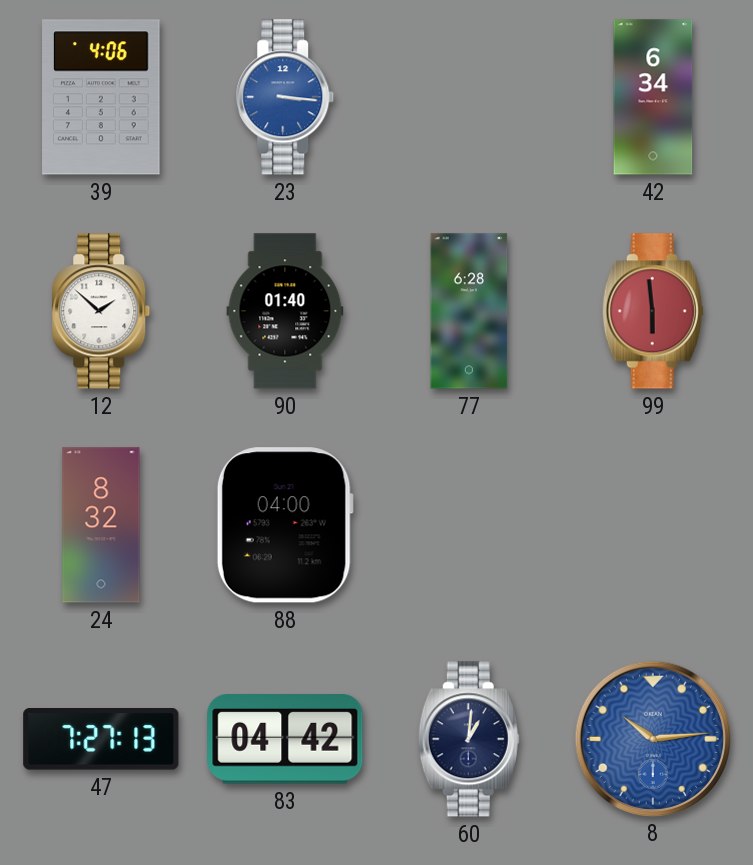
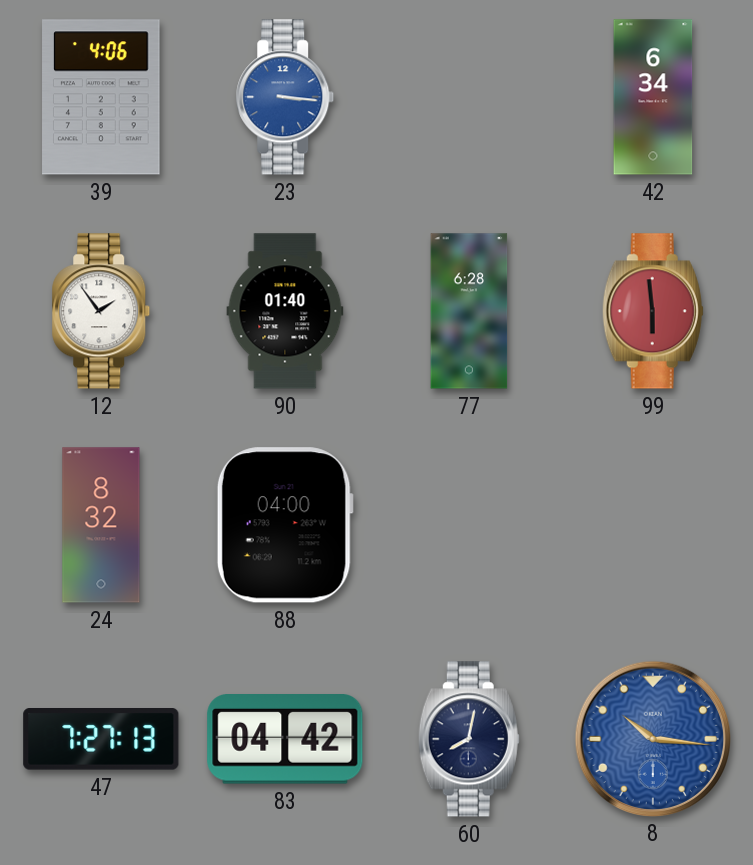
12: 1:52 -> 1:54
60: 1:01 -> 8:02
8: 10:14 -> 10:16
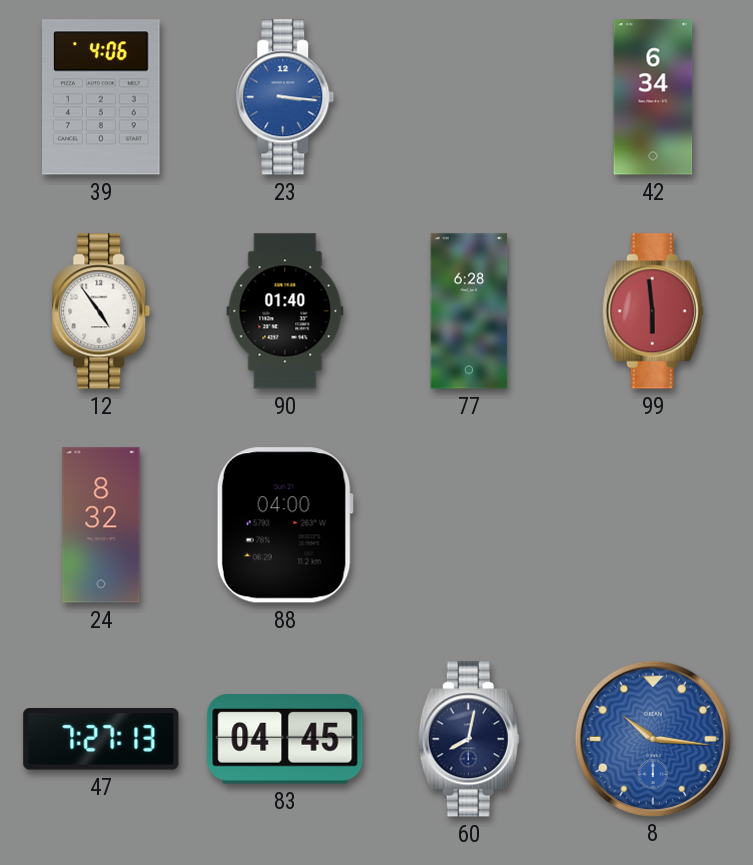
12: 1:54 -> 4:54
83: 04:42 -> 04:45
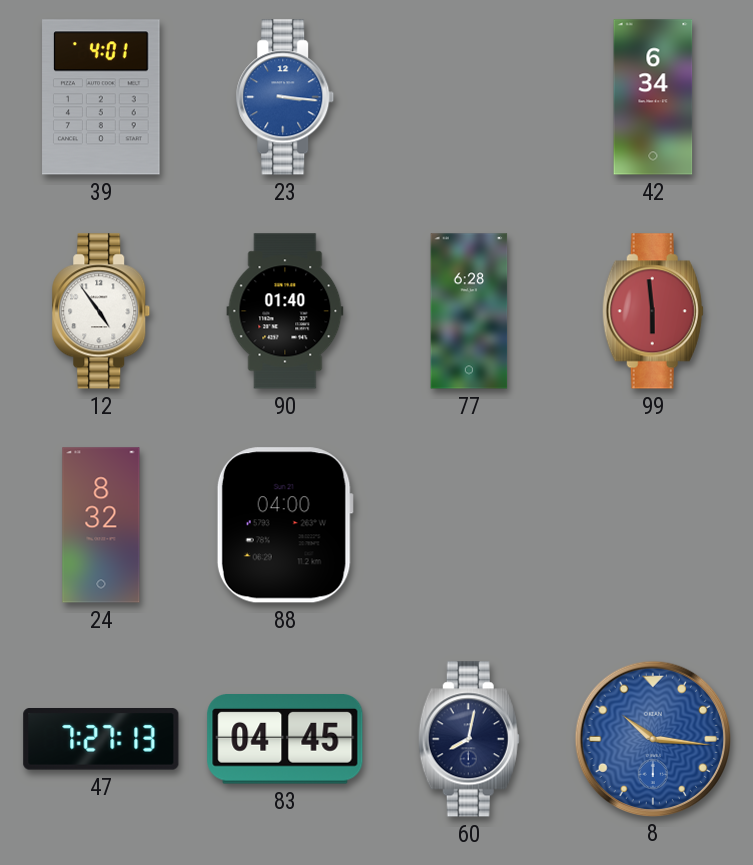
39: 4:06 -> 4:01
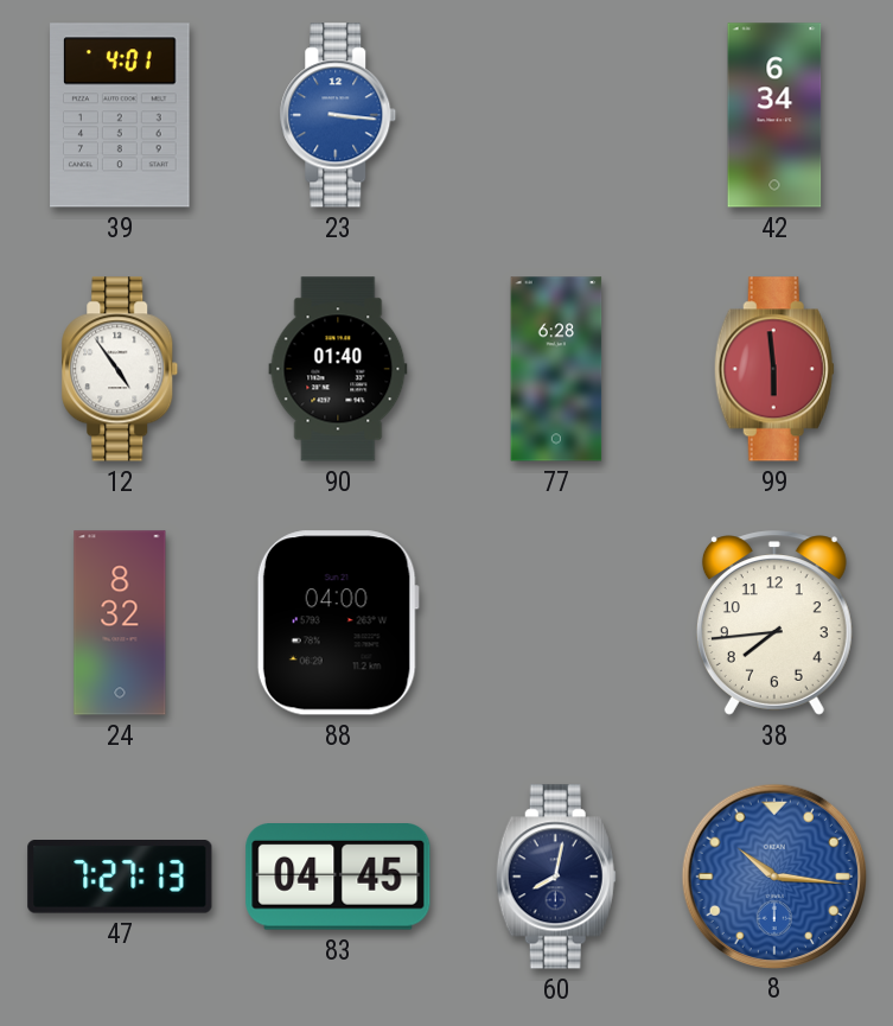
38: none -> 7:44
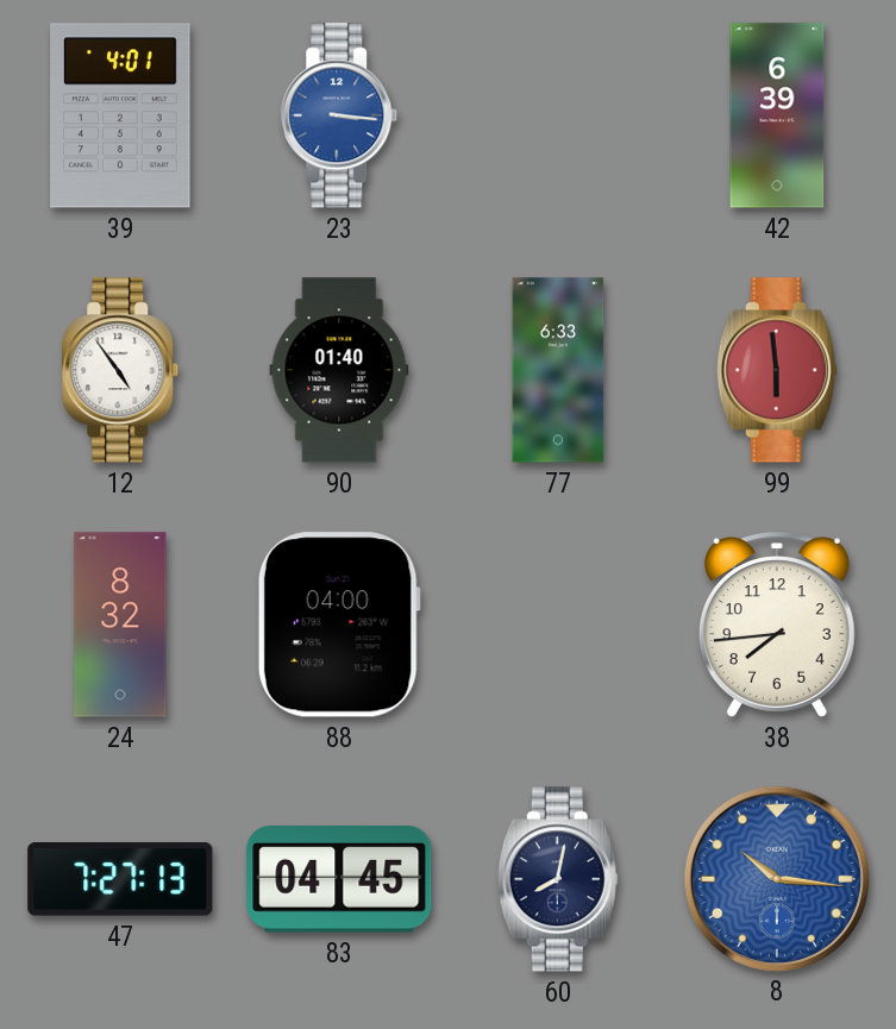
42: 6:34 -> 6:39
77: 6:28 -> 6:33
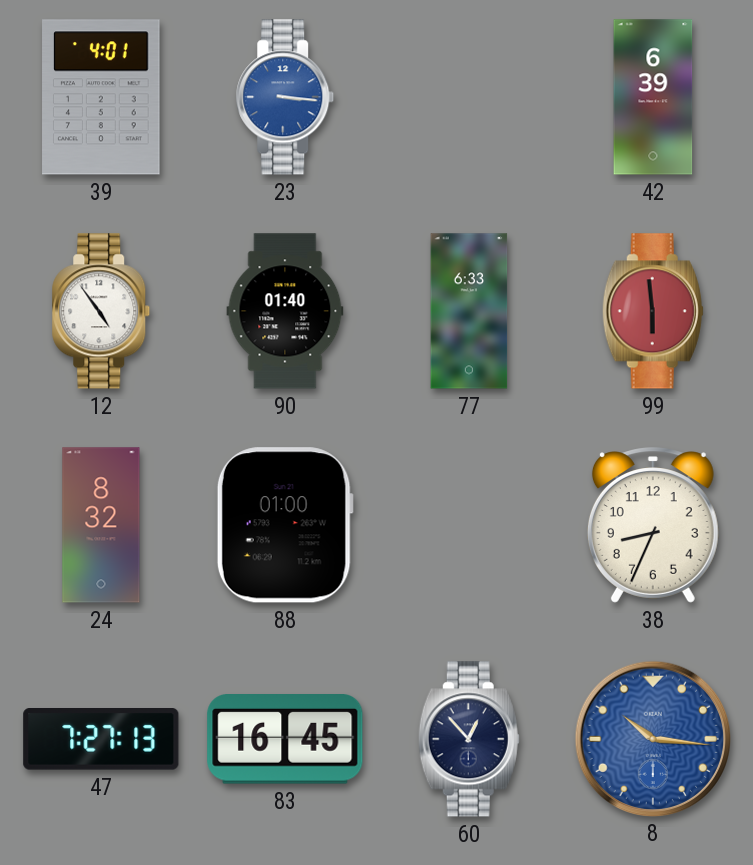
88: 04:00 -> 01:00
38: 7:44 -> 8:34
83: 04:45 -> 16:45
60: 8:02 -> 12:53
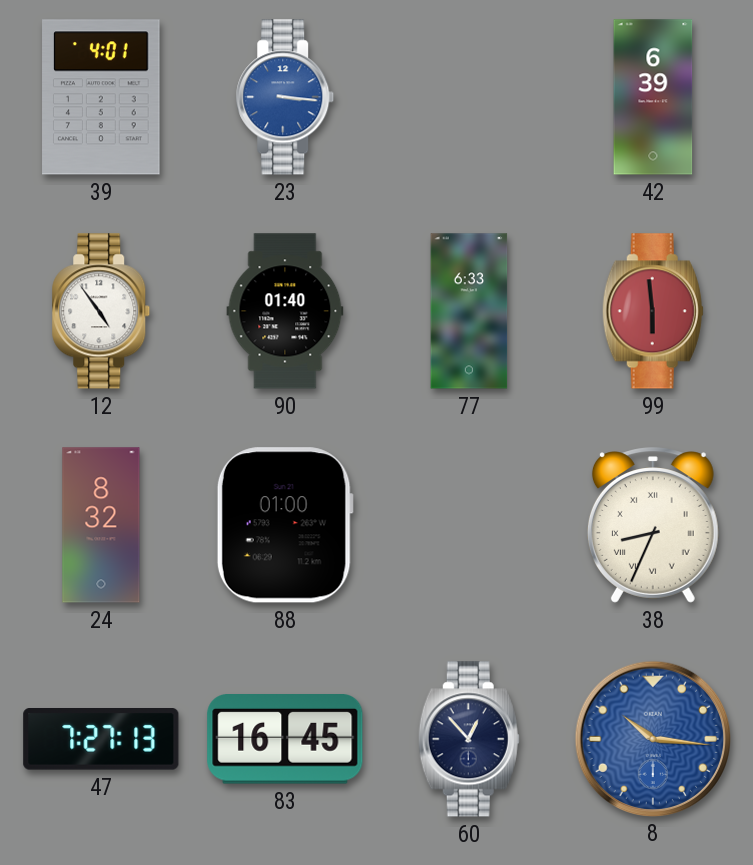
38 numerals: Arabic -> Roman
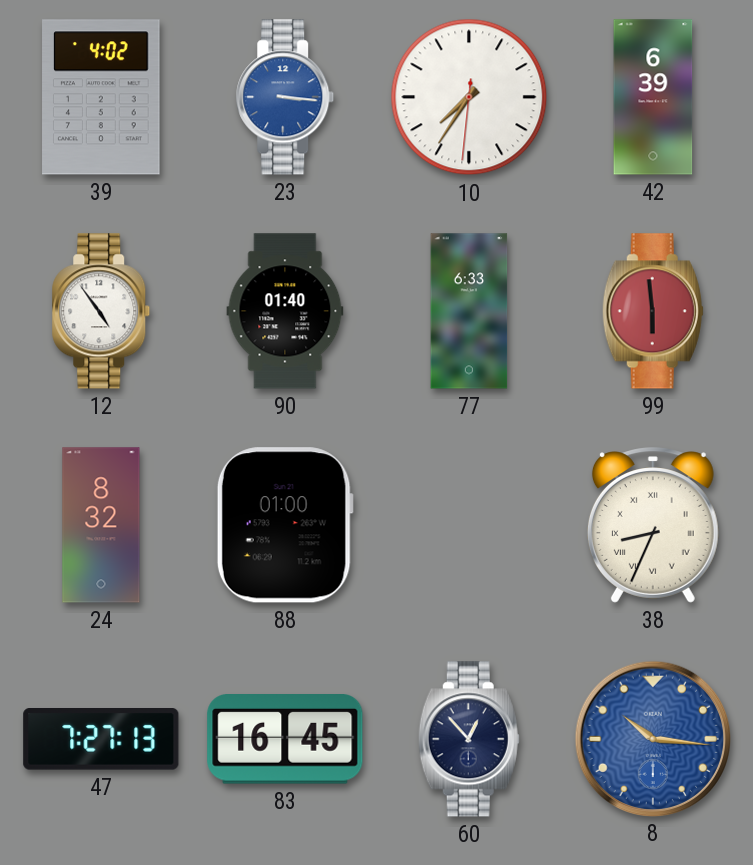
39: 4:01 -> 4:02
10: none -> 7:35
